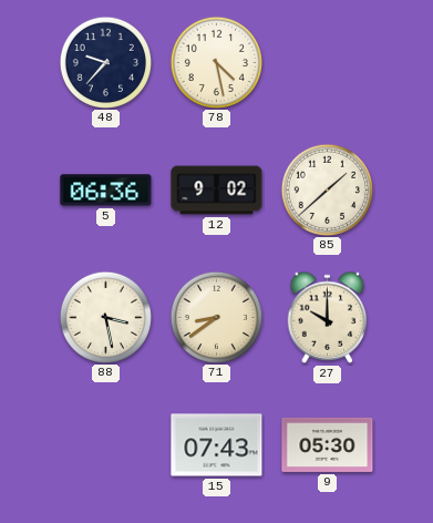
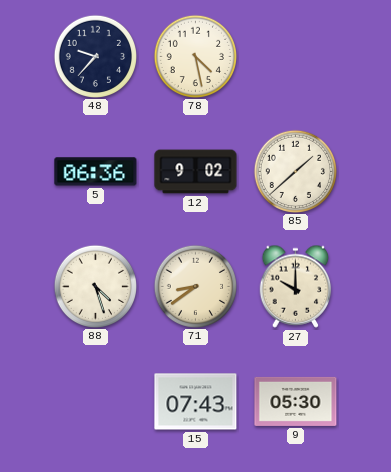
88: 3:28 -> 4:27
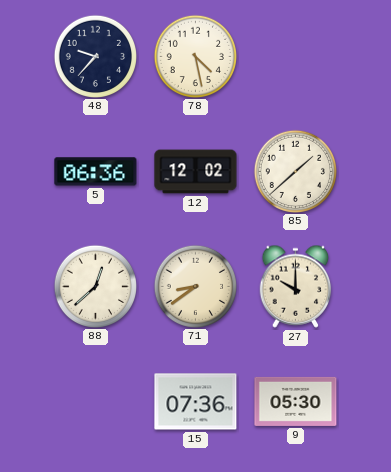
12: 9:02 -> 12:02
88: 4:27 -> 12:38
15: 07:43 -> 07:36
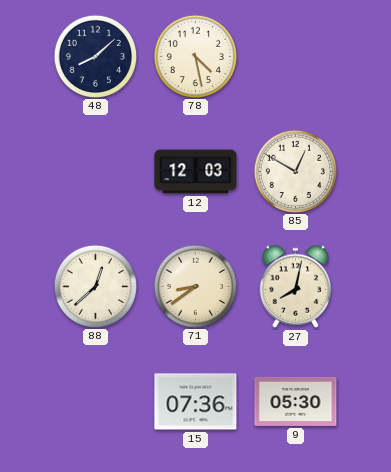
48: 9:37 -> 8:08
5: 06:36 -> none
12: 12:02 -> 12:03
85: 1:38 -> 12:50
27: 10:00 -> 8:02
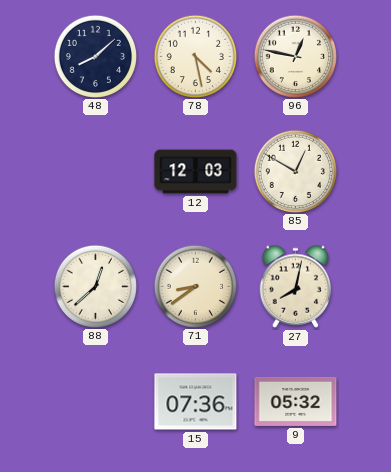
96: none -> 12:47
9: 05:30 -> 05:32
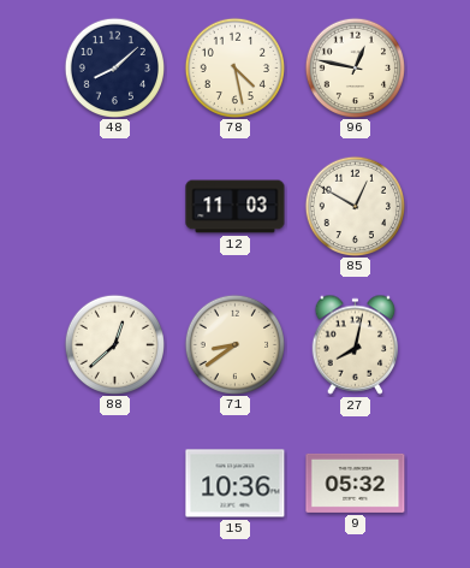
12: 12:03 -> 11:03
15: 07:36 -> 10:36
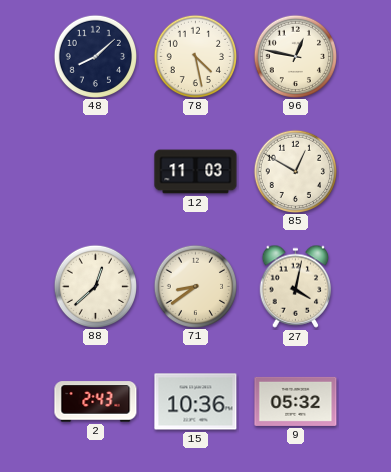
27: 8:02 -> 4:02
2: none -> 2:43
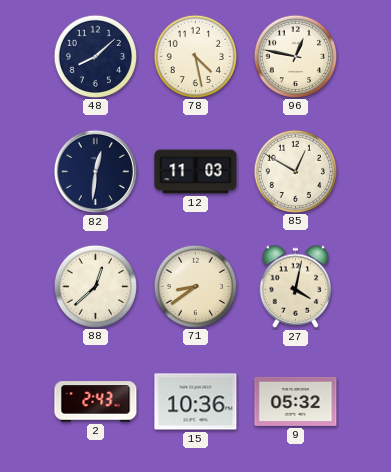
82: none -> 12:31
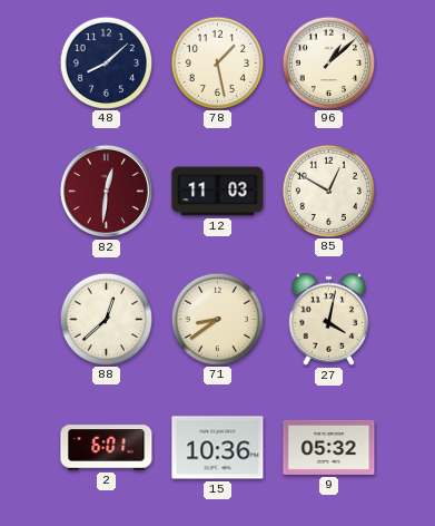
78: 4:28 -> 1:28
96: 12:47 -> 1:08
82 dial: navy -> burgundy
2: 2:43 -> 6:01
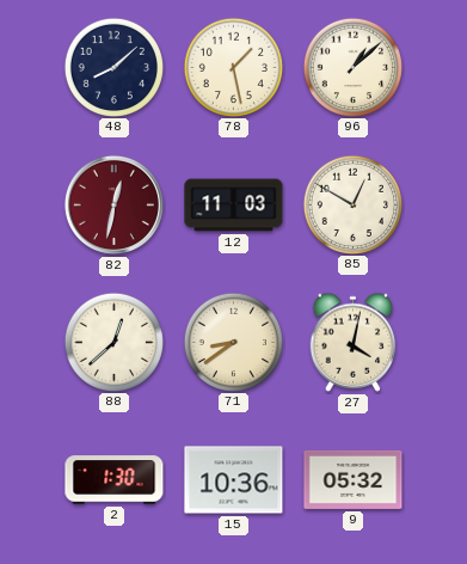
82: 12:31 -> 12:32
2: 6:01 -> 1:30
